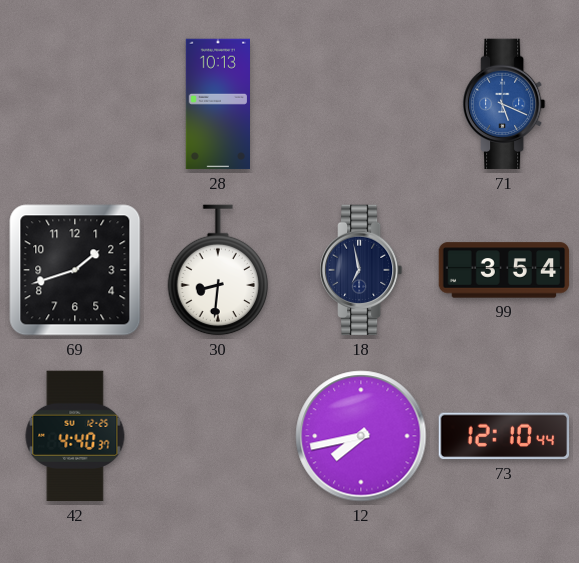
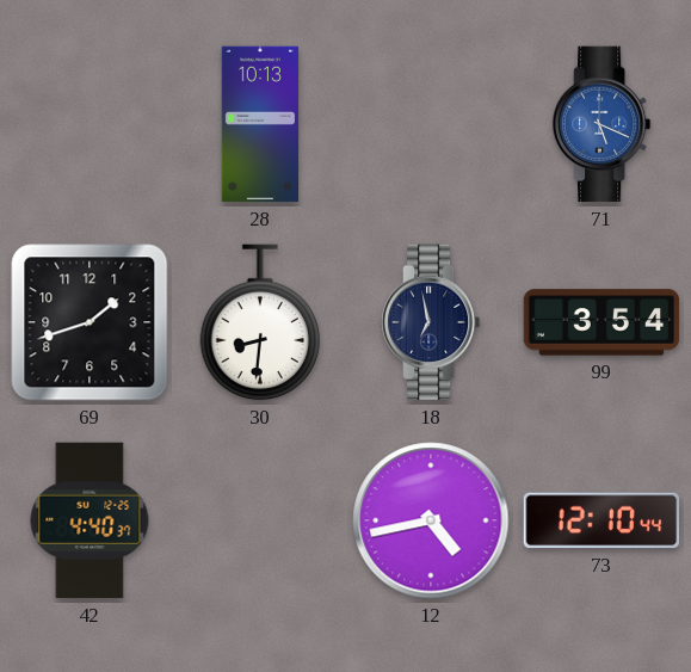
12: 7:43 -> 4:43
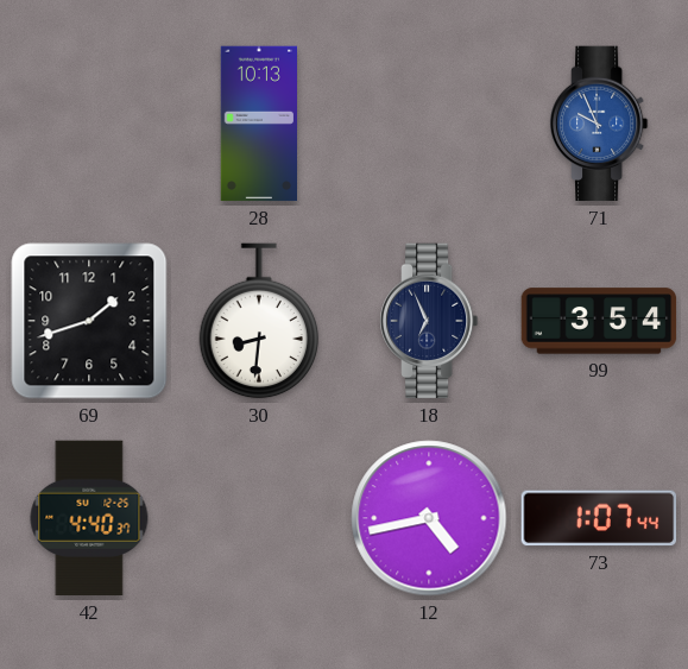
71: 5:19 -> 9:56
18: 6:58 -> 6:56
73: 12:10 -> 1:07
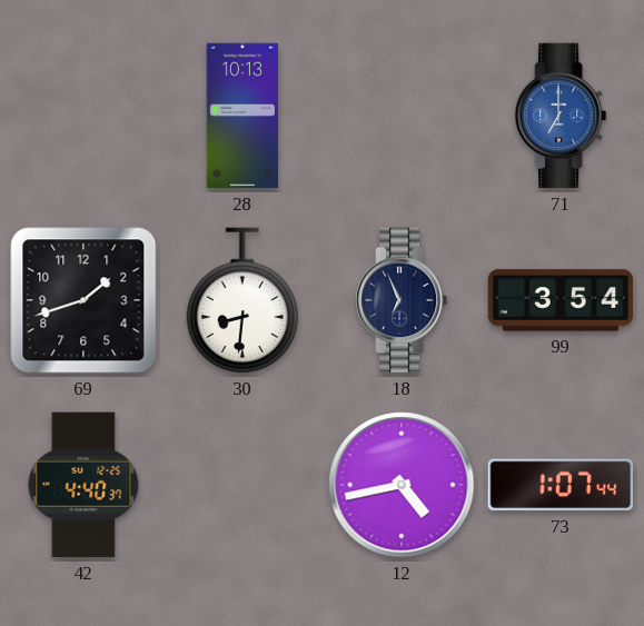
71: 9:56 -> 7:00
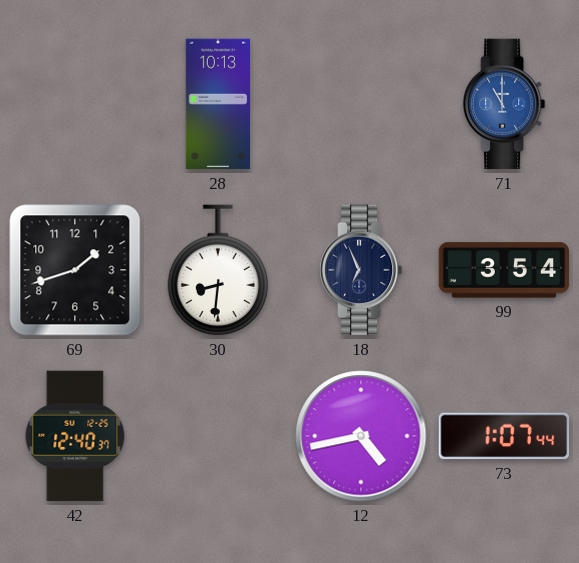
71: 7:00 -> 11:00
42: 4:40 -> 12:40
